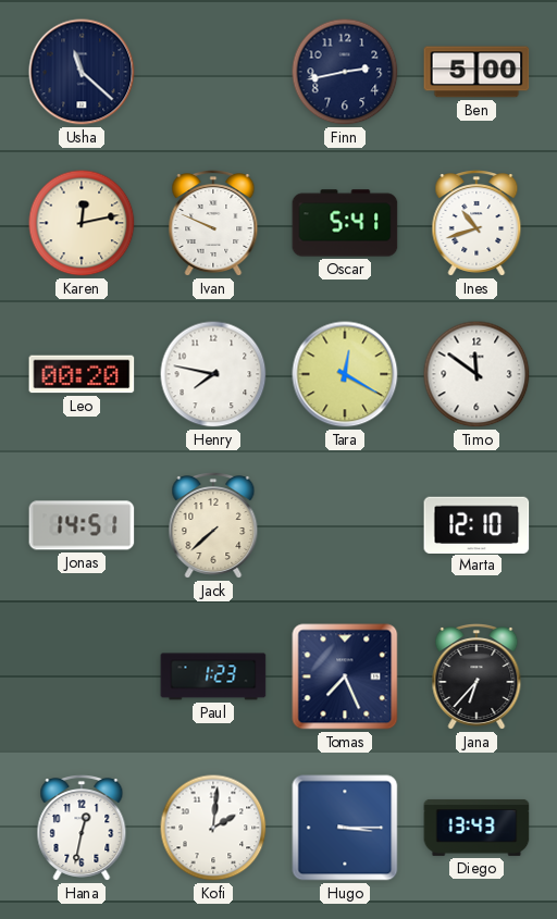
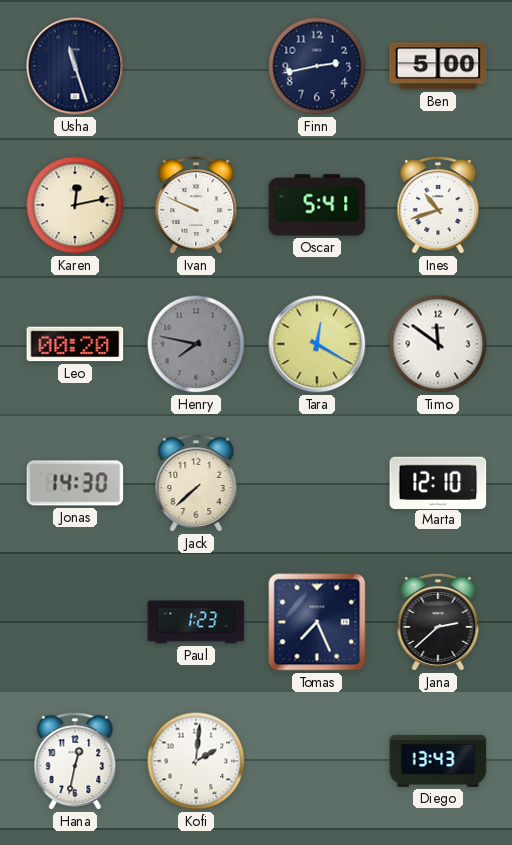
Usha: 11:22 -> 11:27
Henry dial: white -> grey
Jonas: 14:51 -> 14:30
Jana: 6:37 -> 2:38
Hugo: 3:15 -> none
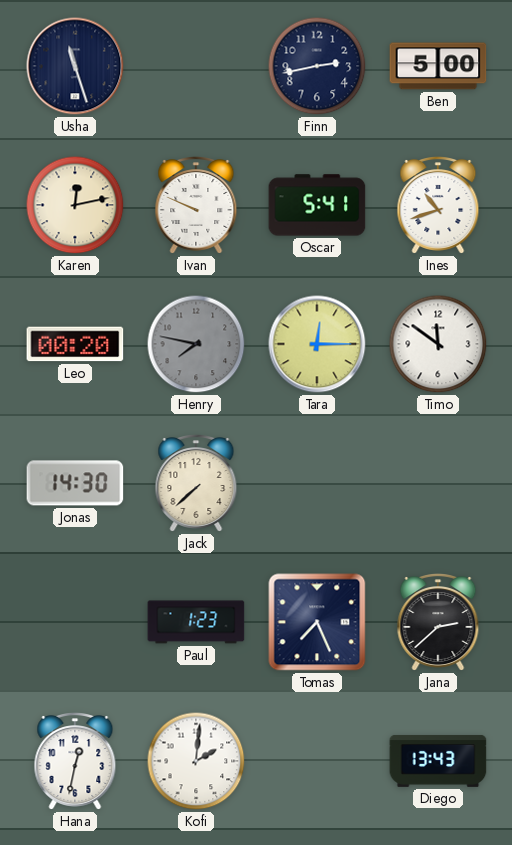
Tara: 12:20 -> 12:15
Marta: 12:10 -> none
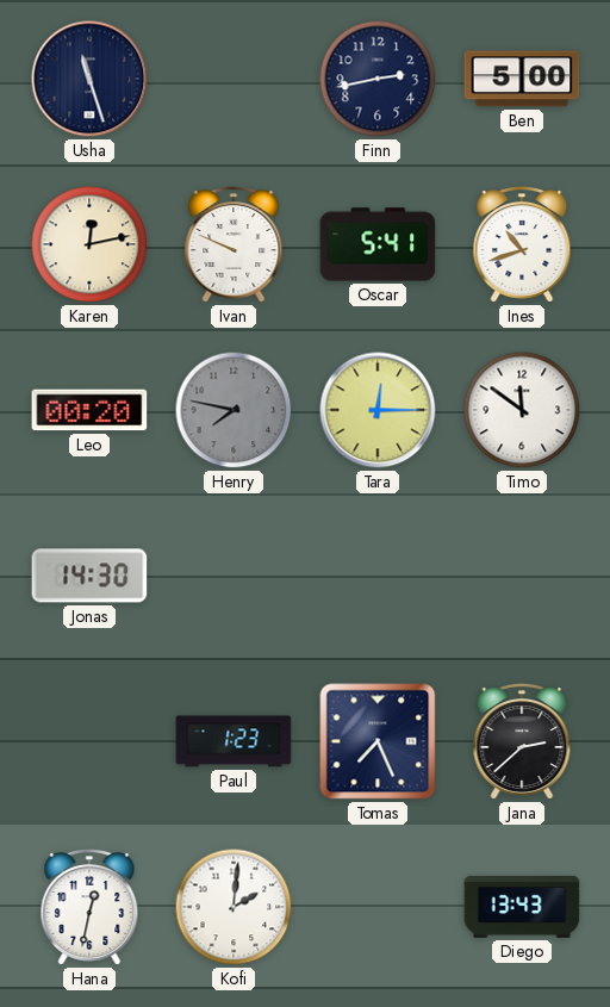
Jack: 7:38 -> none
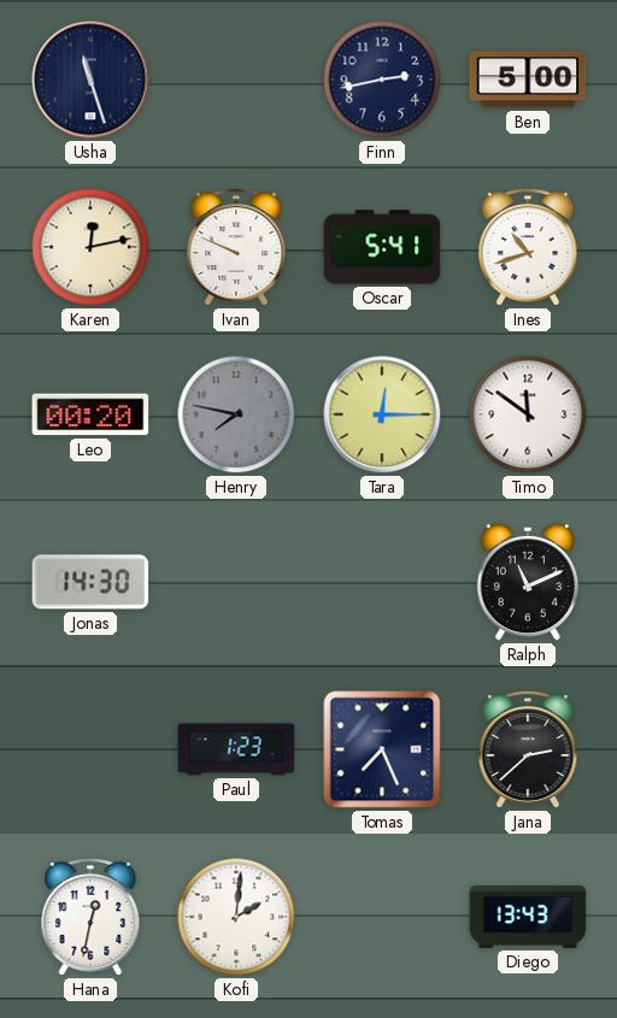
Ralph: none -> 11:11
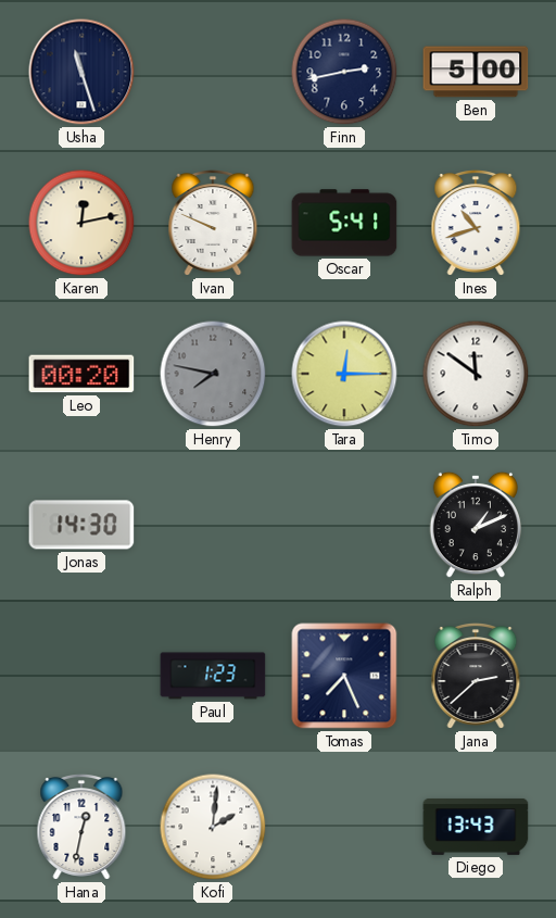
Ralph: 11:11 -> 1:11
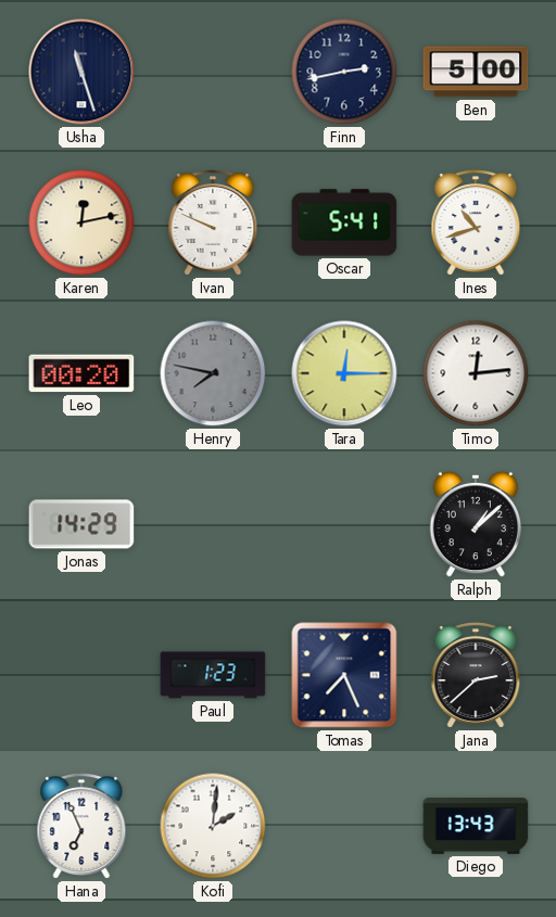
Timo: 11:51 -> 12:14
Jonas: 14:30 -> 14:29
Ralph: 1:11 -> 1:08
Hana: 12:32 -> 6:56
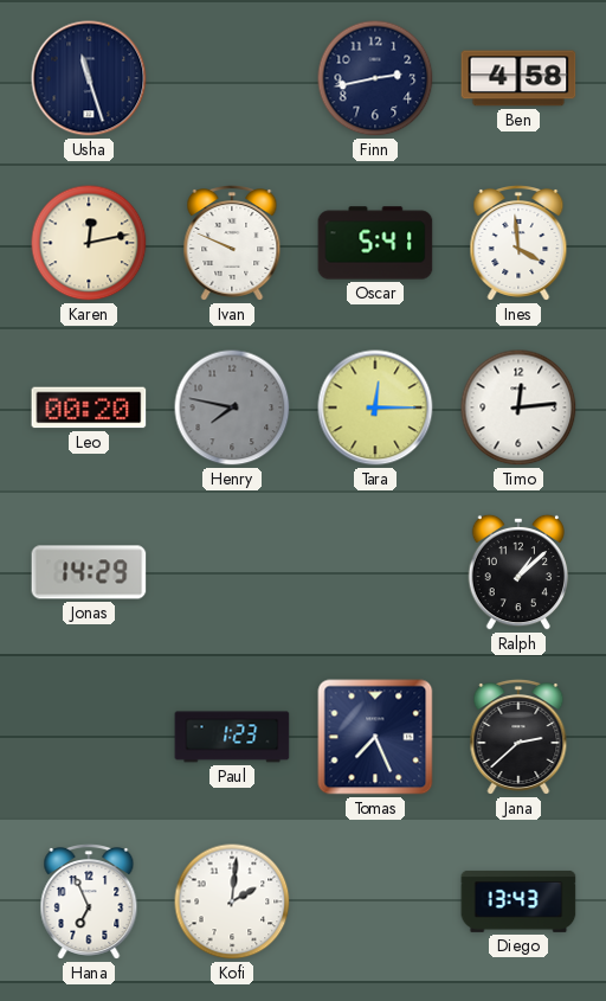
Ben: 5:00 -> 4:58
Ines: 10:42 -> 3:59
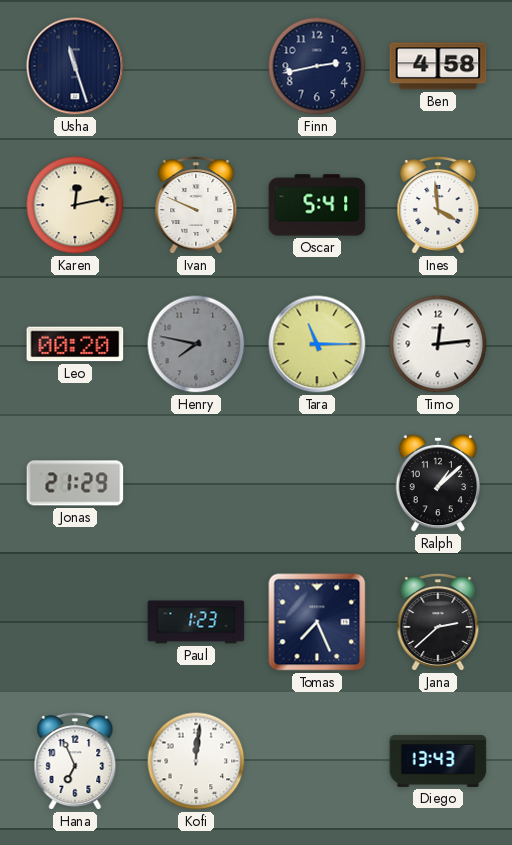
Tara: 12:15 -> 11:15
Jonas: 14:29 -> 21:29
Kofi: 2:01 -> 12:01
